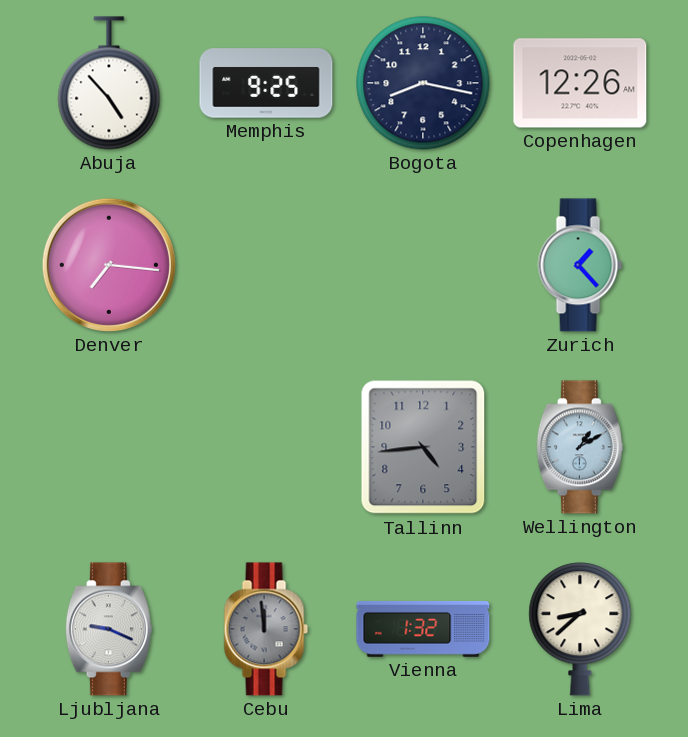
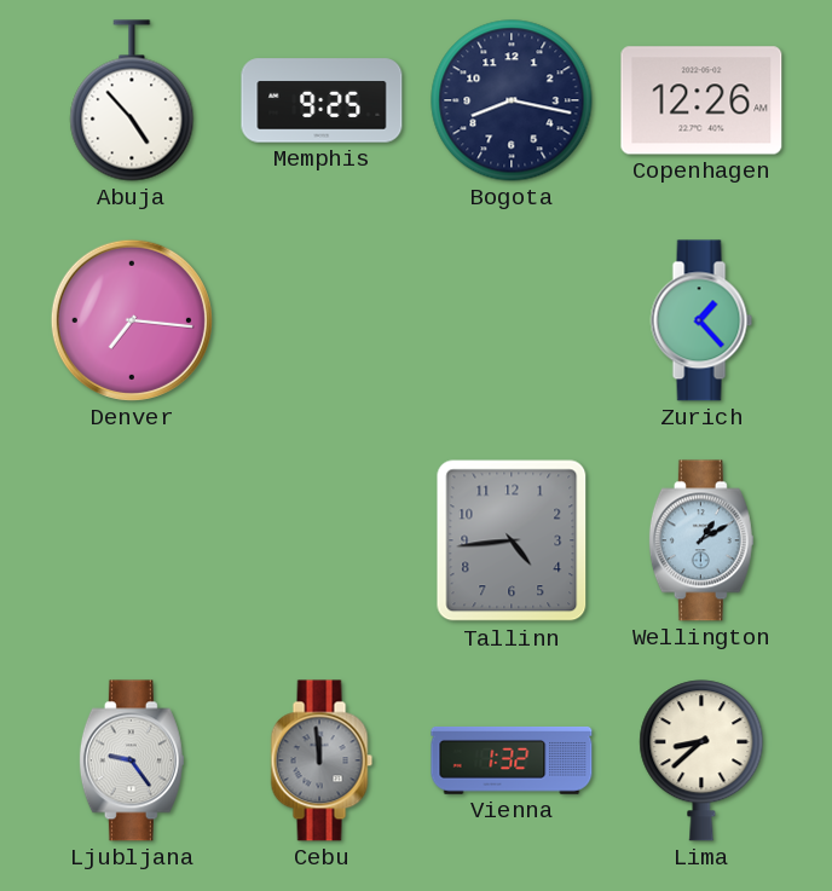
Ljubljana: 9:19 -> 9:24
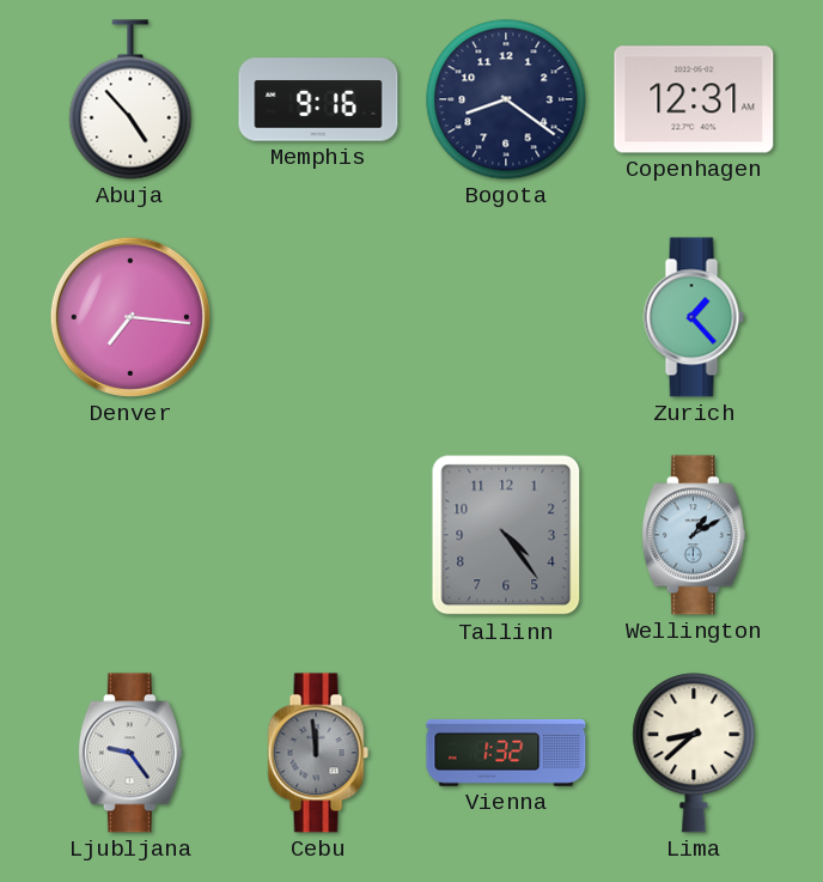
Memphis: 9:25 -> 9:16
Bogota: 8:17 -> 8:21
Copenhagen: 12:26 -> 12:31
Tallinn: 4:44 -> 4:24
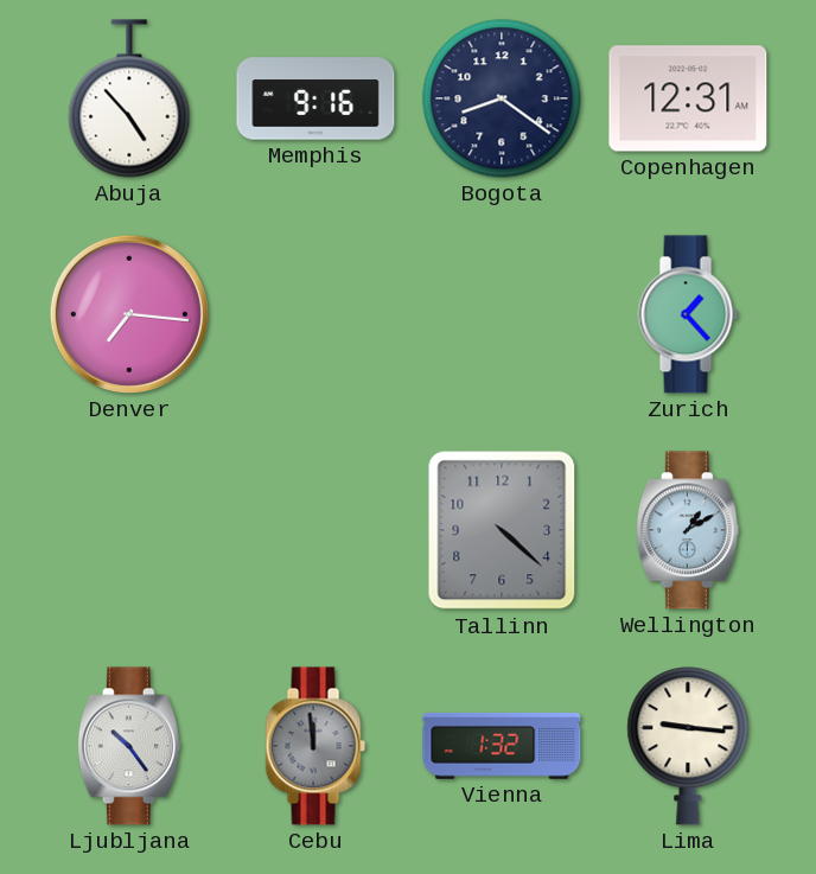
Tallinn: 4:24 -> 4:22
Ljubljana: 9:24 -> 10:24
Lima: 8:38 -> 9:16
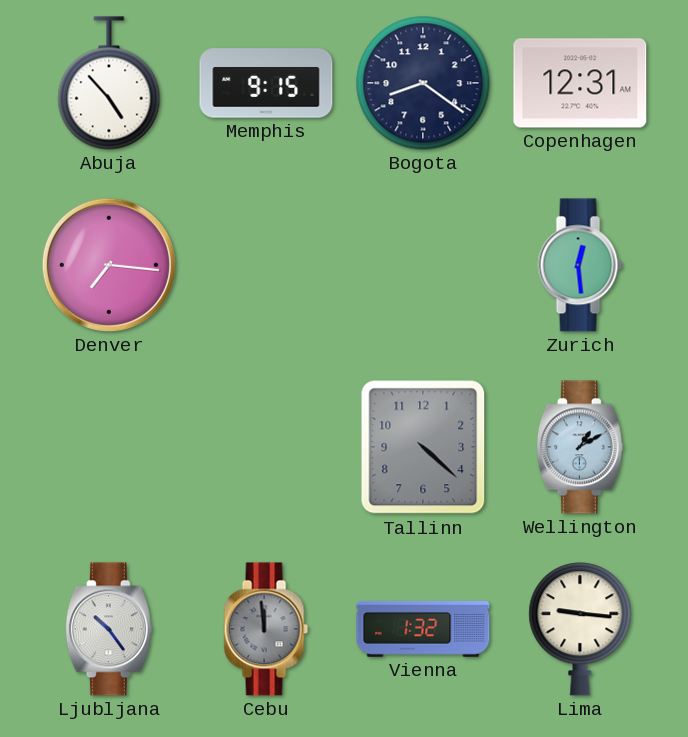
Memphis: 9:16 -> 9:15
Zurich: 1:23 -> 12:29
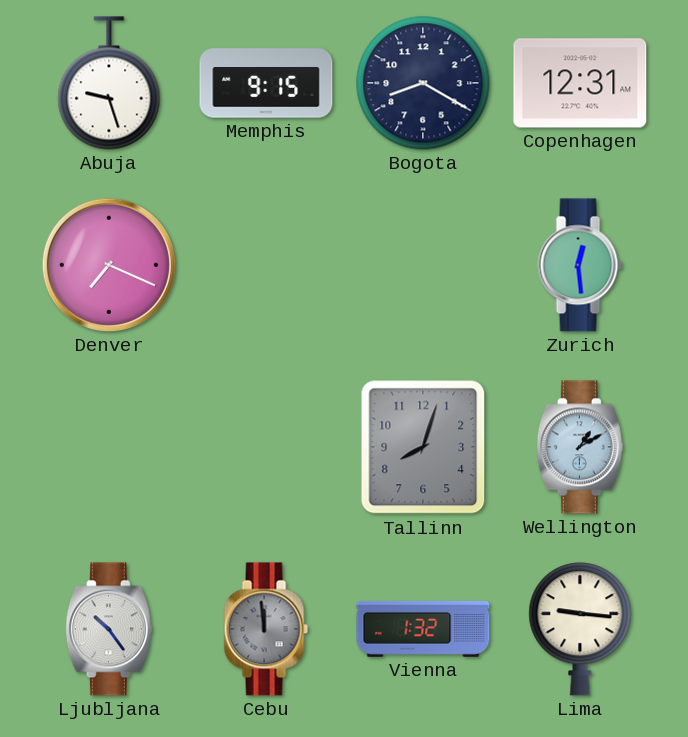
Abuja: 4:53 -> 9:27
Bogota: 8:21 -> 8:20
Denver: 7:16 -> 7:19
Tallinn: 4:22 -> 8:03
